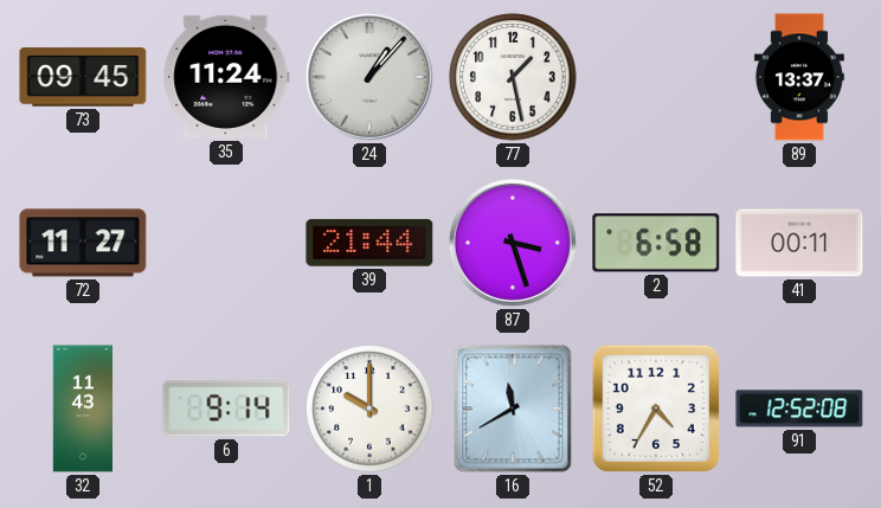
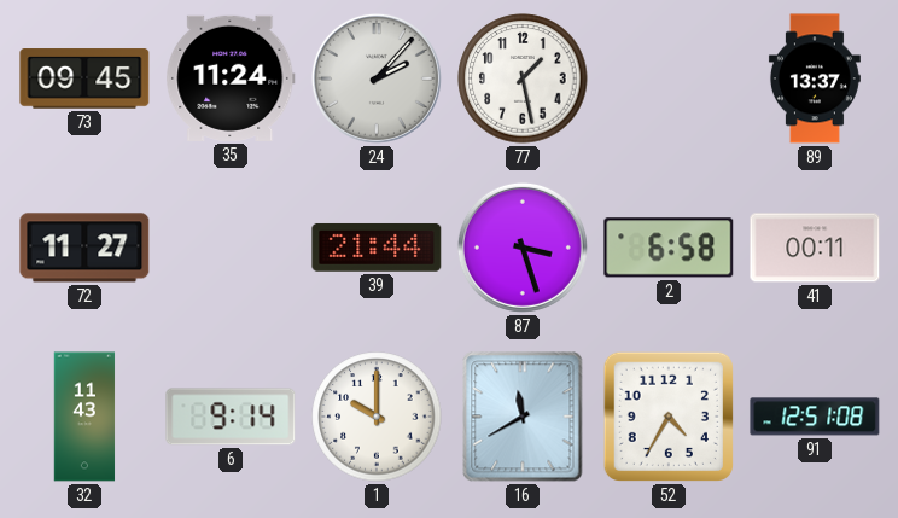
24: 1:07 -> 2:07
91: 12:52 -> 12:51
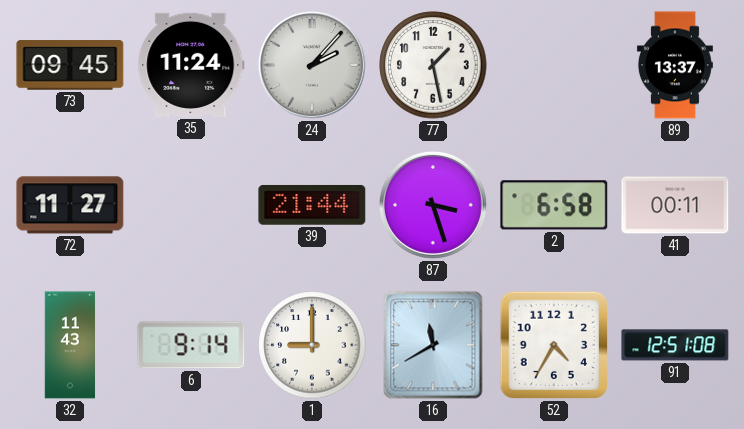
1: 10:00 -> 9:00
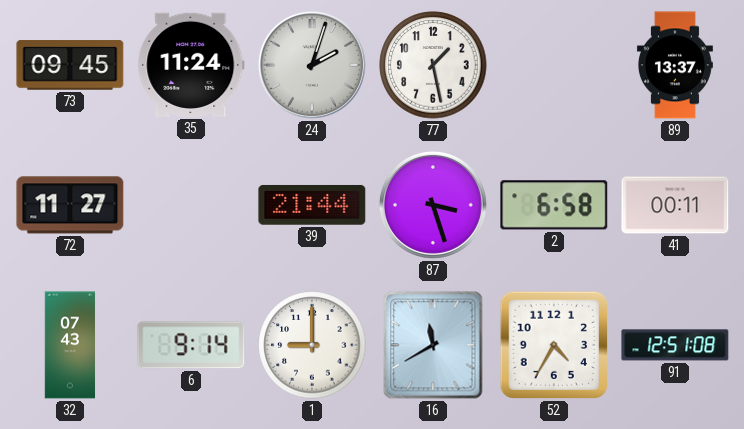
24: 2:07 -> 2:03
32: 11:43 -> 07:43
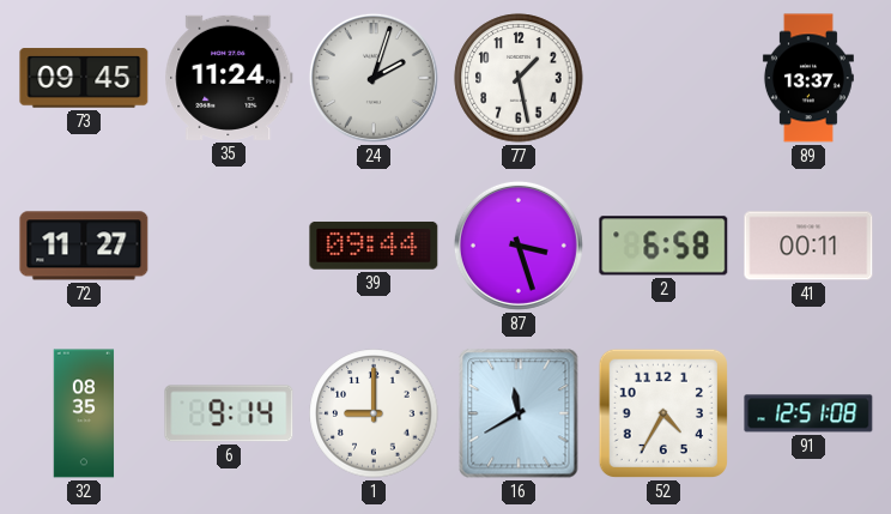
39: 21:44 -> 09:44
32: 07:43 -> 08:35
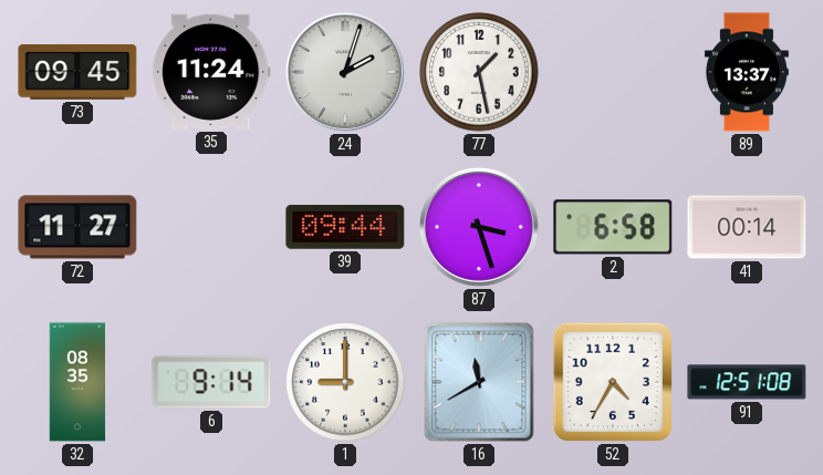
41: 00:11 -> 00:14
